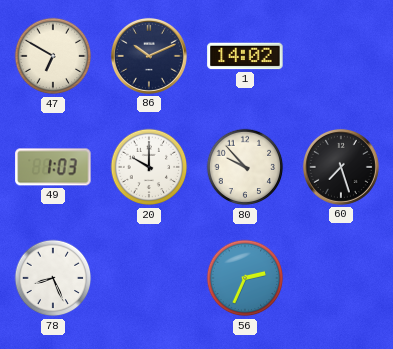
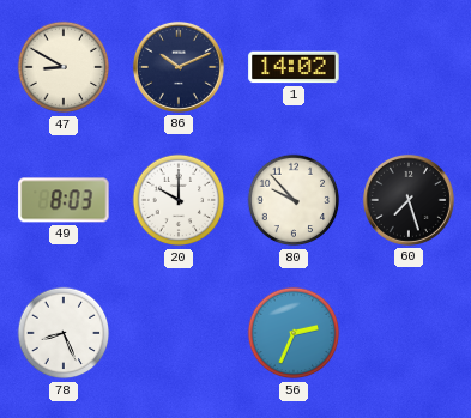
47: 6:50 -> 8:50
49: 1:03 -> 8:03
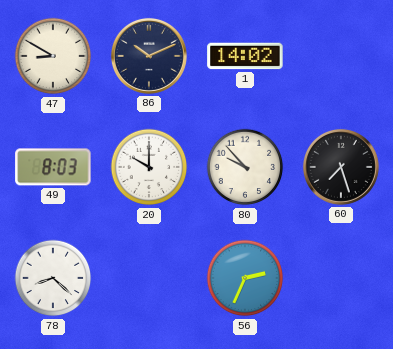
78: 8:26 -> 8:22
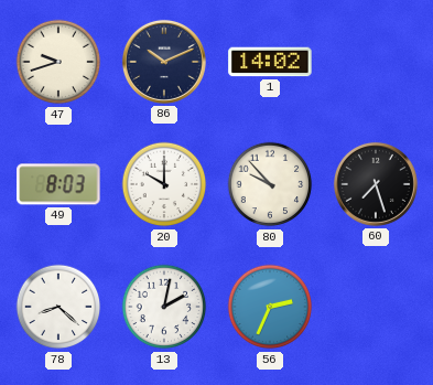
47: 8:50 -> 9:42
13: none -> 2:02
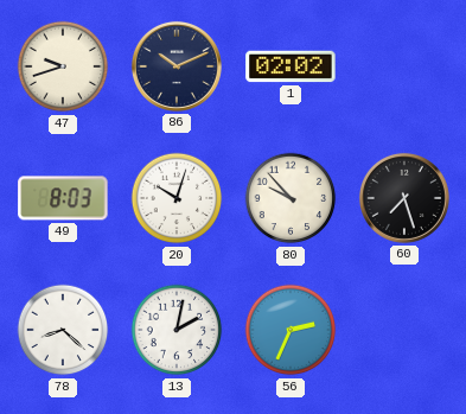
1: 14:02 -> 02:02
20: 10:00 -> 10:03
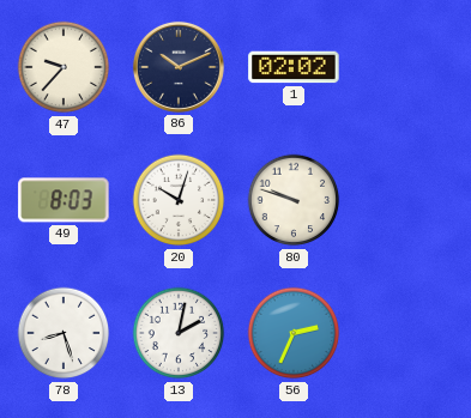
47: 9:42 -> 9:37
80: 9:53 -> 9:48
60: 7:27 -> none
78: 8:22 -> 8:27
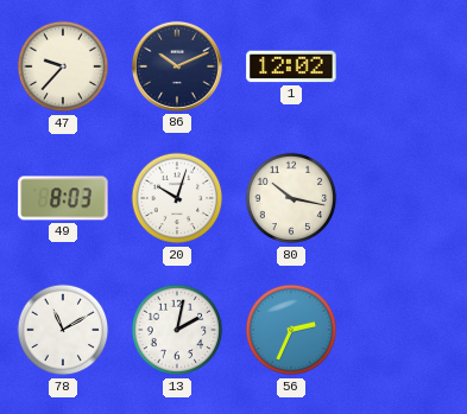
1: 02:02 -> 12:02
80: 9:48 -> 10:17
78: 8:27 -> 11:10
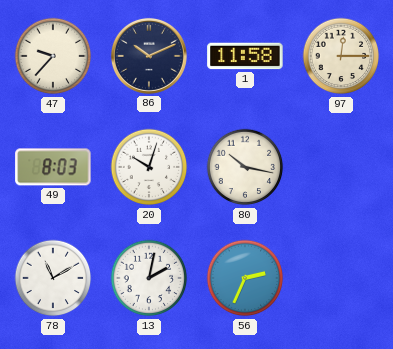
1: 12:02 -> 11:58
97: none -> 12:15
